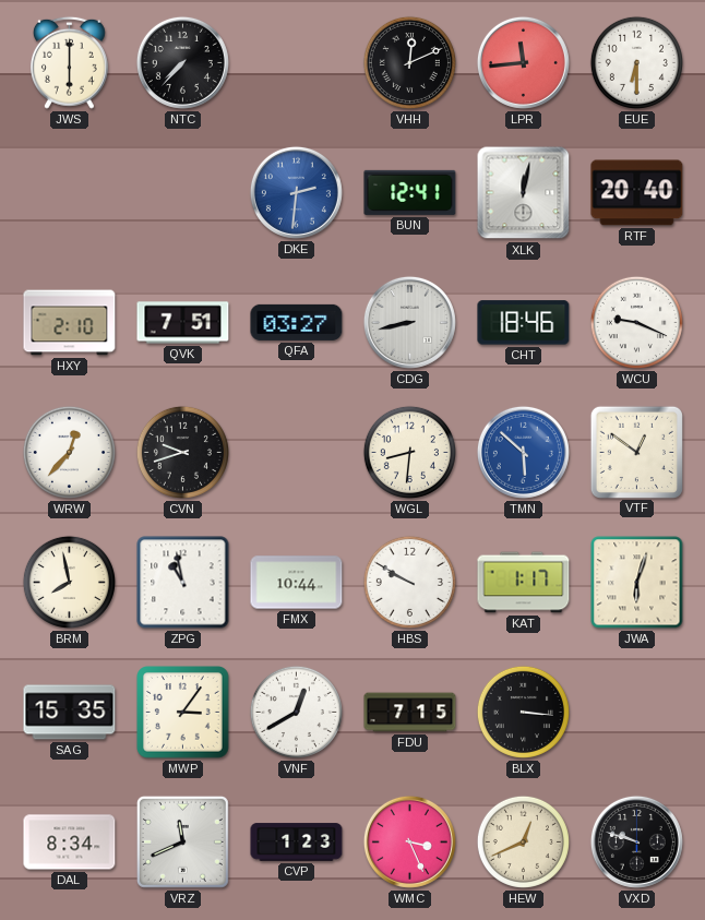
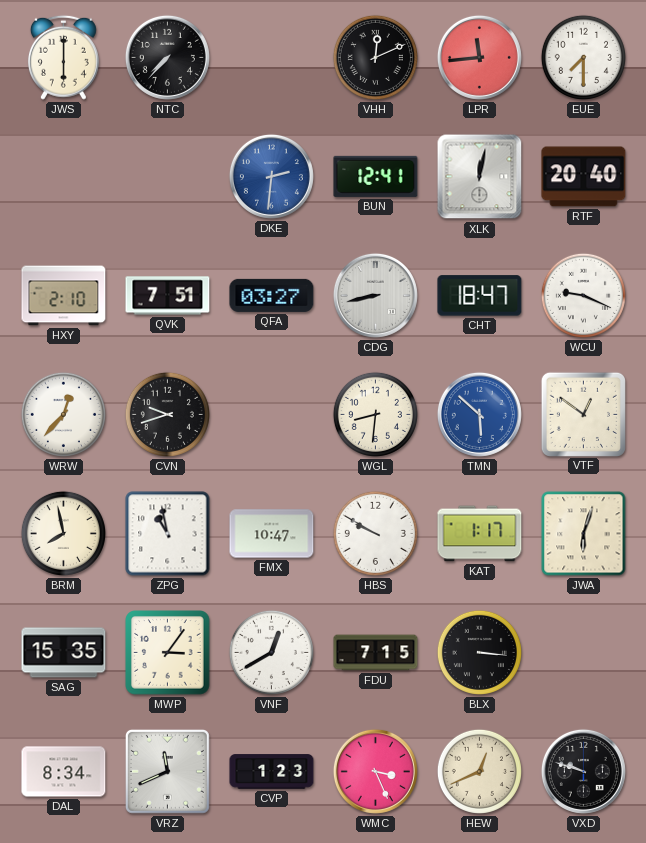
EUE: 6:30 -> 7:30
CHT: 18:46 -> 18:47
FMX: 10:44 -> 10:47
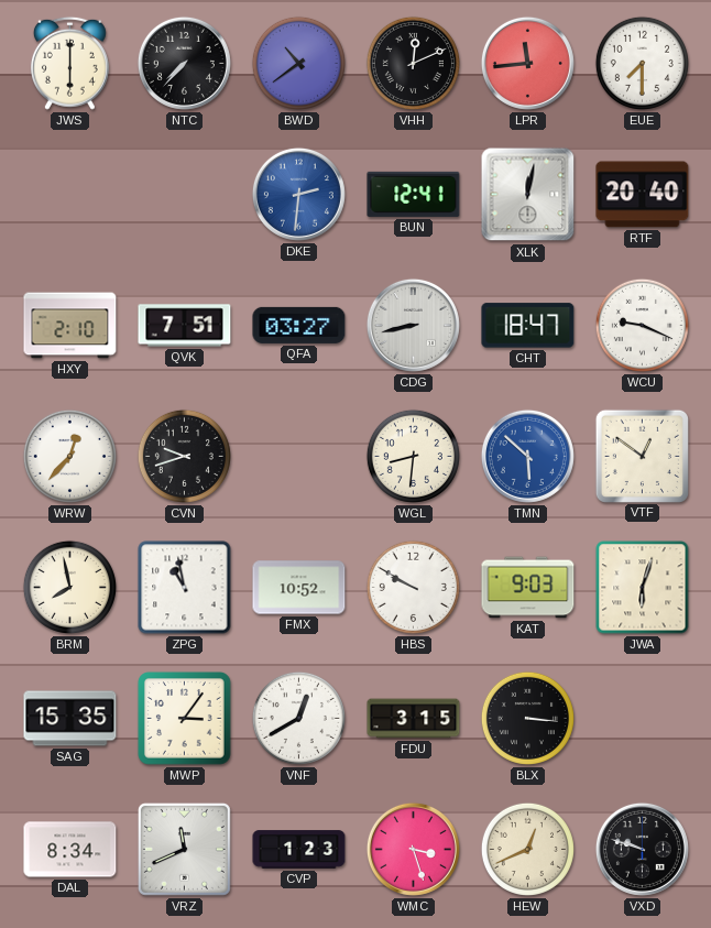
BWD: none -> 10:39
FMX: 10:47 -> 10:52
KAT: 1:17 -> 9:03
FDU: 7:15 -> 3:15
WMC: 3:26 -> 3:27
